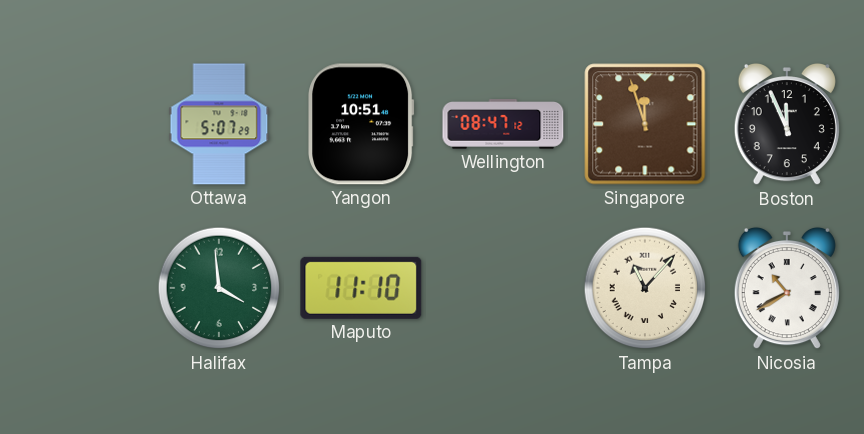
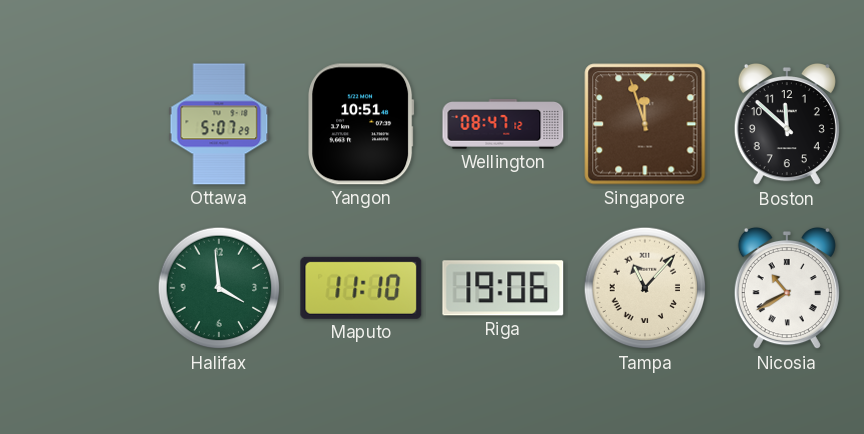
Boston: 11:56 -> 11:52
Riga: none -> 19:06
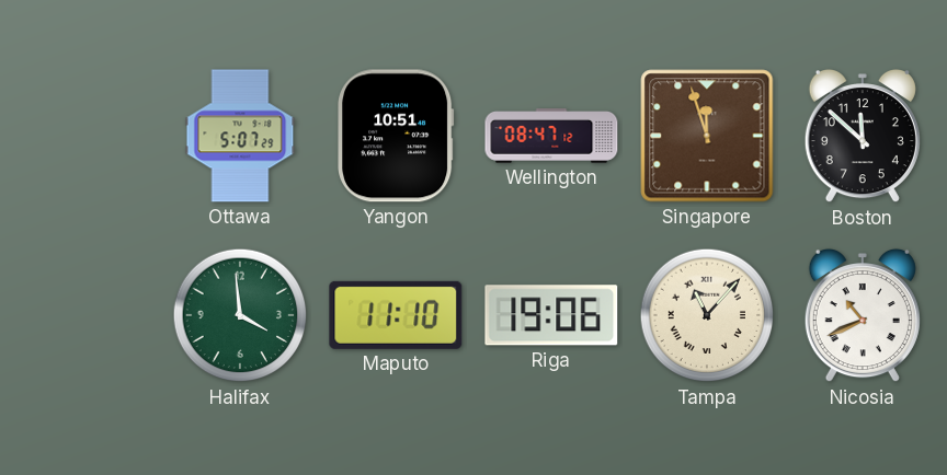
Nicosia: 10:40 -> 10:41
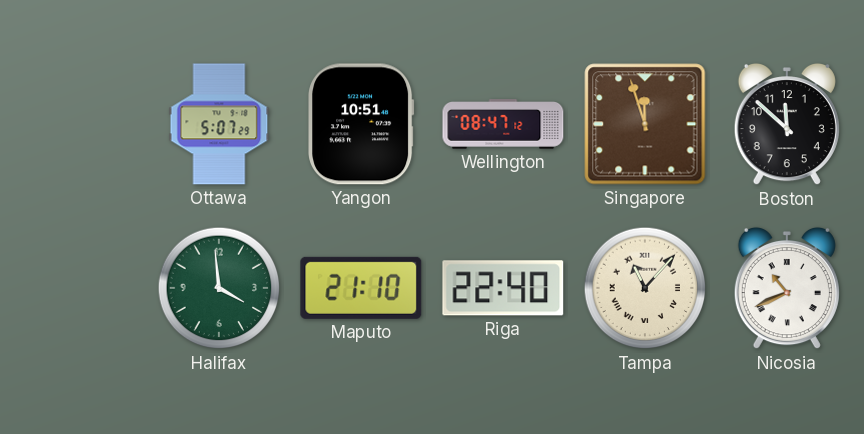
Maputo: 11:10 -> 21:10
Riga: 19:06 -> 22:40
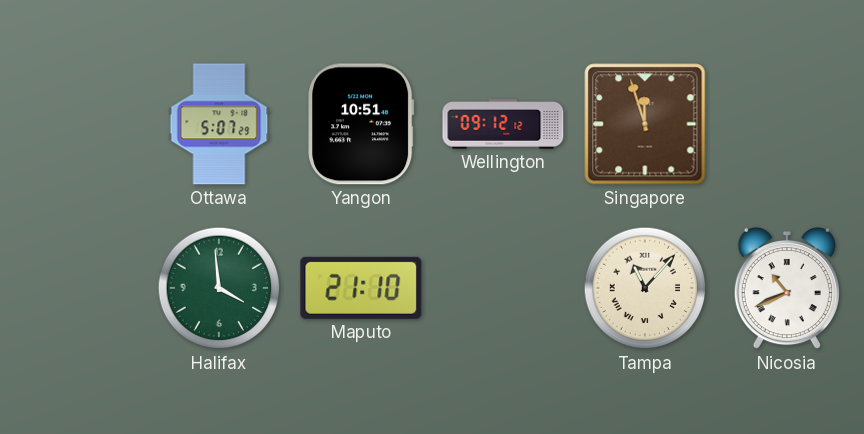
Wellington: 08:47 -> 09:12
Boston: 11:52 -> none
Riga: 22:40 -> none
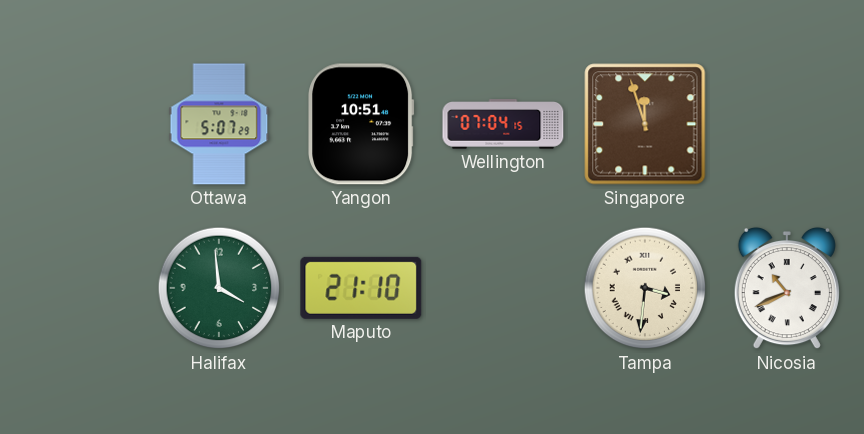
Wellington: 09:12 -> 07:04
Tampa: 11:07 -> 3:31
